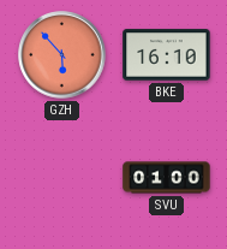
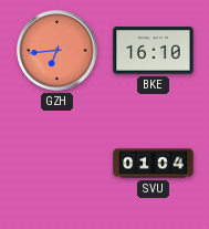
GZH: 5:53 -> 6:44
SVU: 01:00 -> 01:04
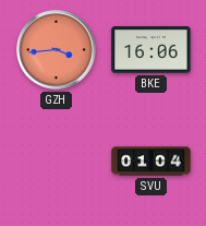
GZH: 6:44 -> 3:44
BKE: 16:10 -> 16:06
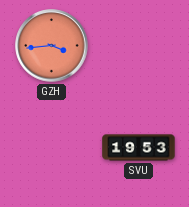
BKE: 16:06 -> none
SVU: 01:04 -> 19:53
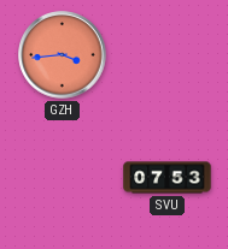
SVU: 19:53 -> 07:53
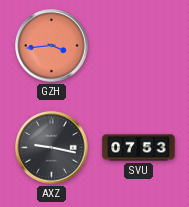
AXZ: none -> 9:17
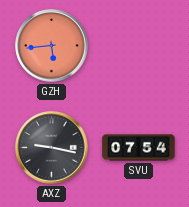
GZH: 3:44 -> 5:44
SVU: 07:53 -> 07:54
